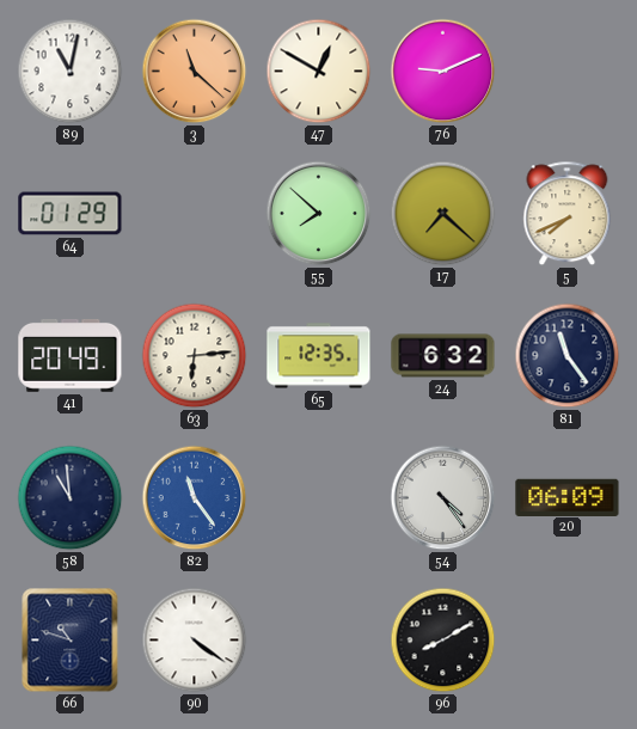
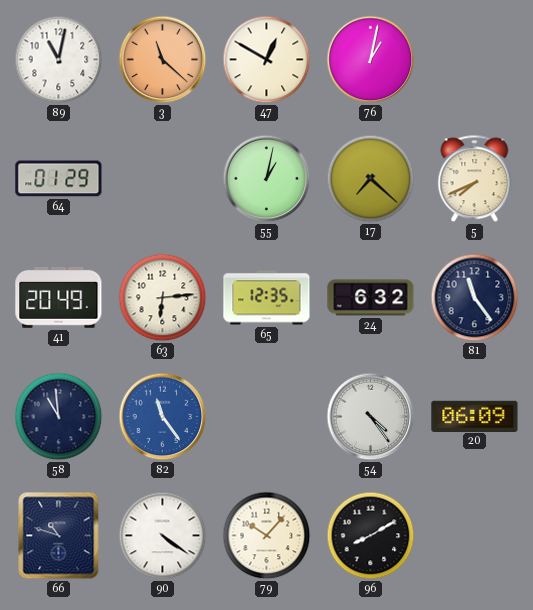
76: 9:11 -> 1:02
55: 7:52 -> 1:02
79: none -> 10:07
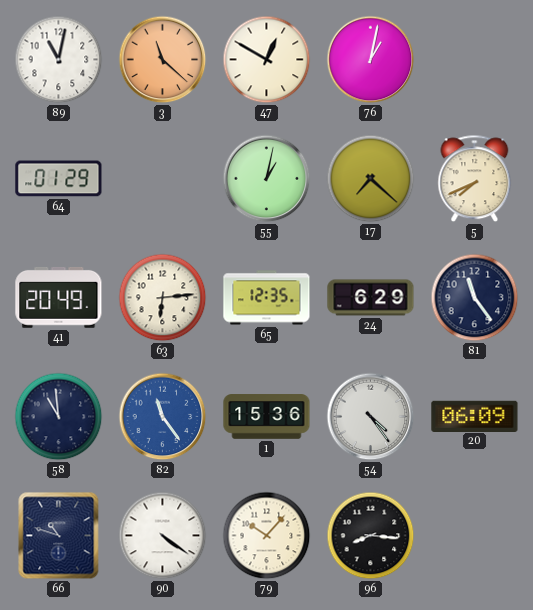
24: 6:32 -> 6:29
1: none -> 15:36
96: 8:10 -> 8:16
